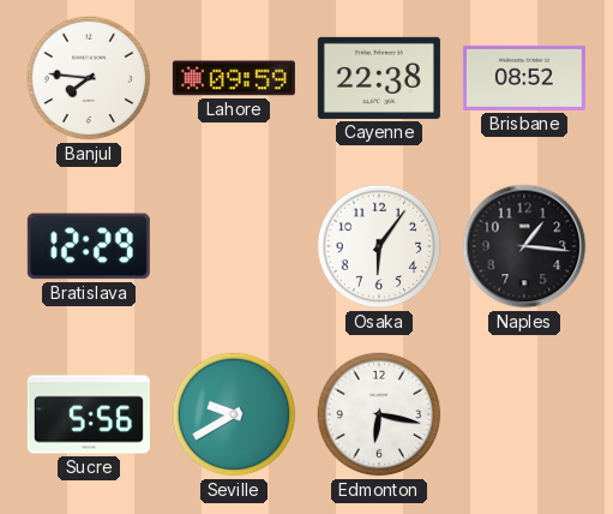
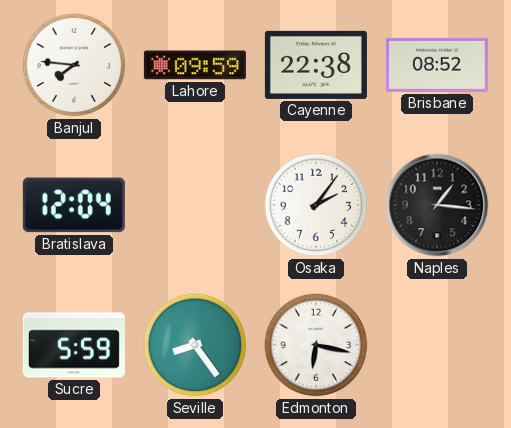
Bratislava: 12:29 -> 12:04
Osaka: 6:06 -> 2:06
Sucre: 5:56 -> 5:59
Seville: 9:40 -> 8:24
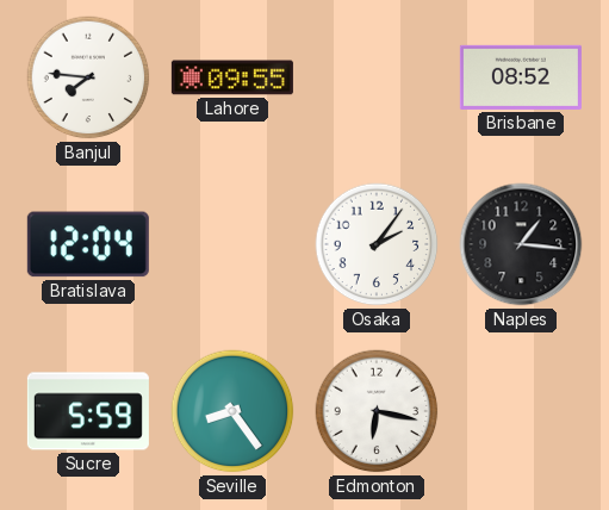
Lahore: 09:59 -> 09:55
Cayenne: 22:38 -> none
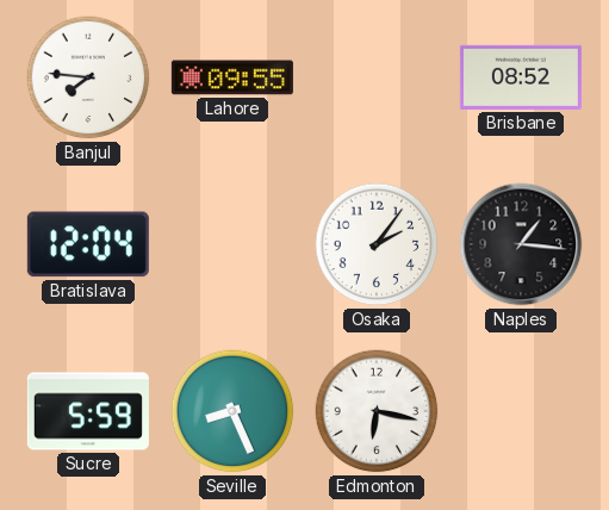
Seville: 8:24 -> 8:26
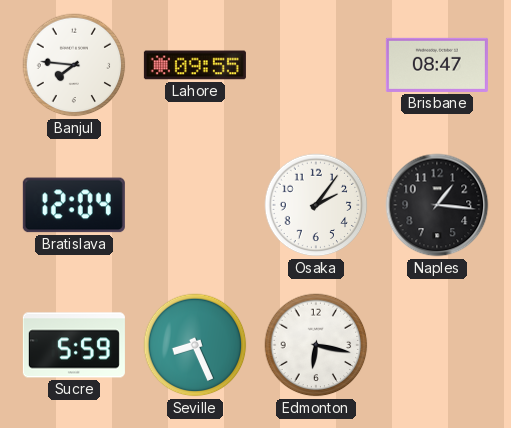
Brisbane: 08:52 -> 08:47
